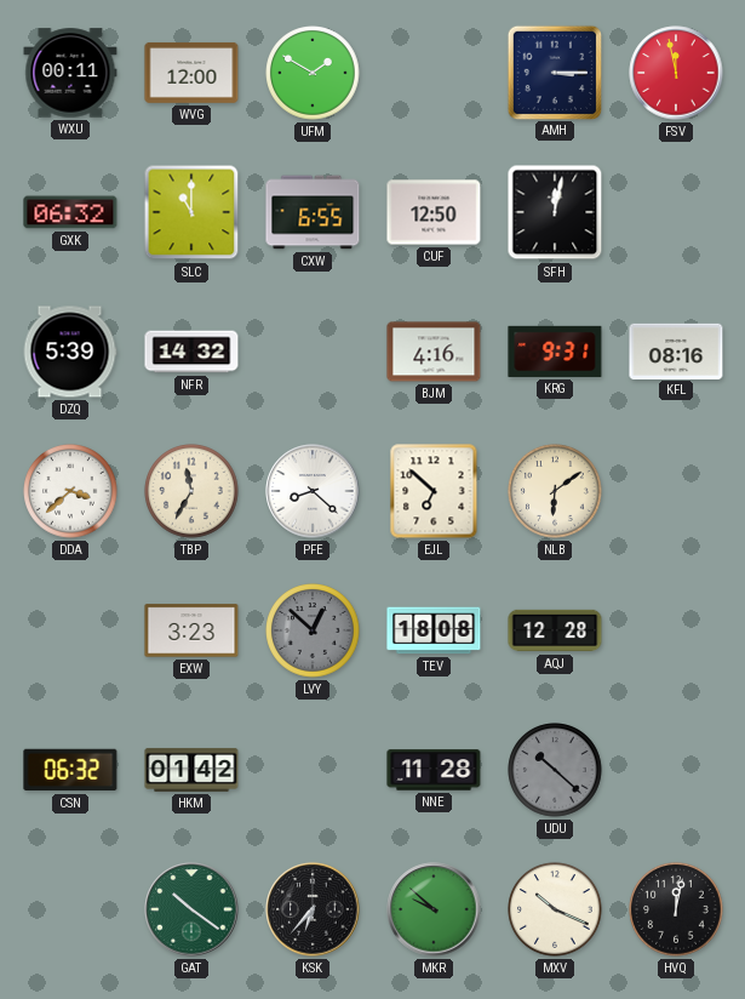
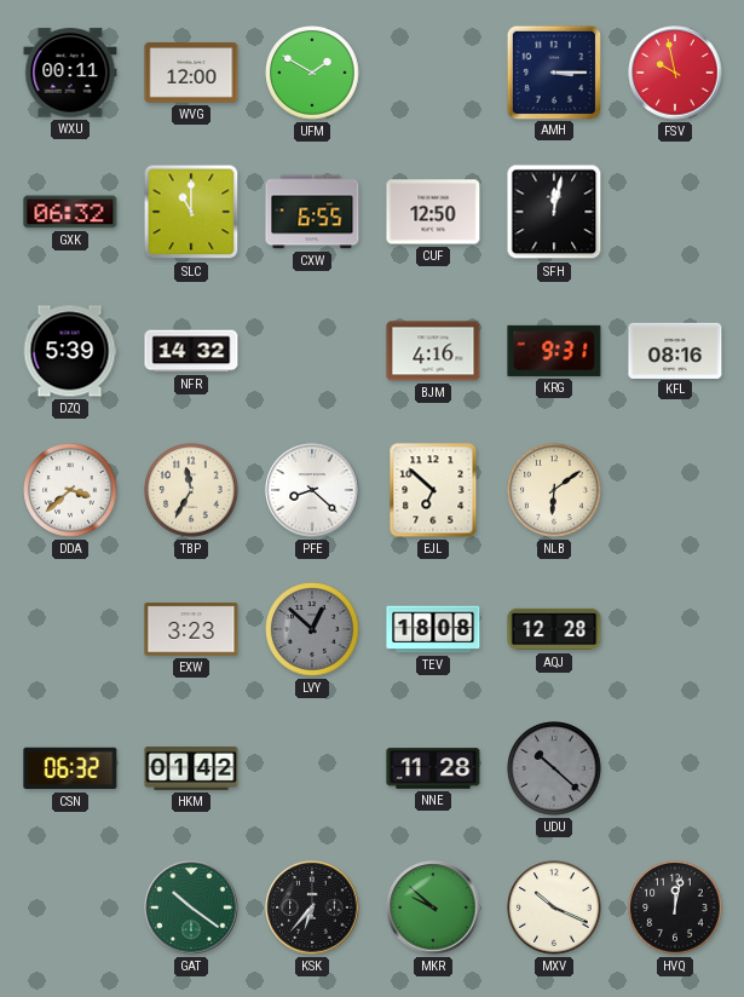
FSV: 11:58 -> 9:58
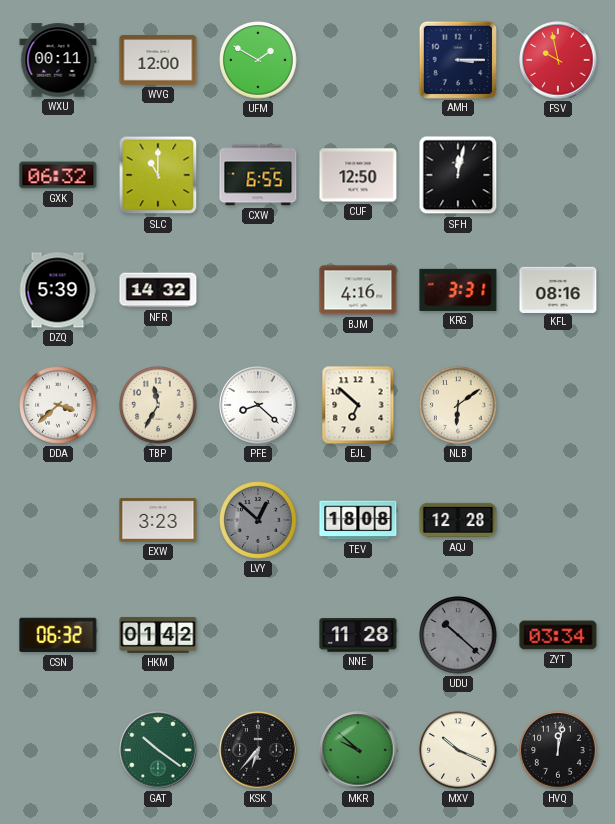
KRG: 9:31 -> 3:31
ZYT: none -> 03:34
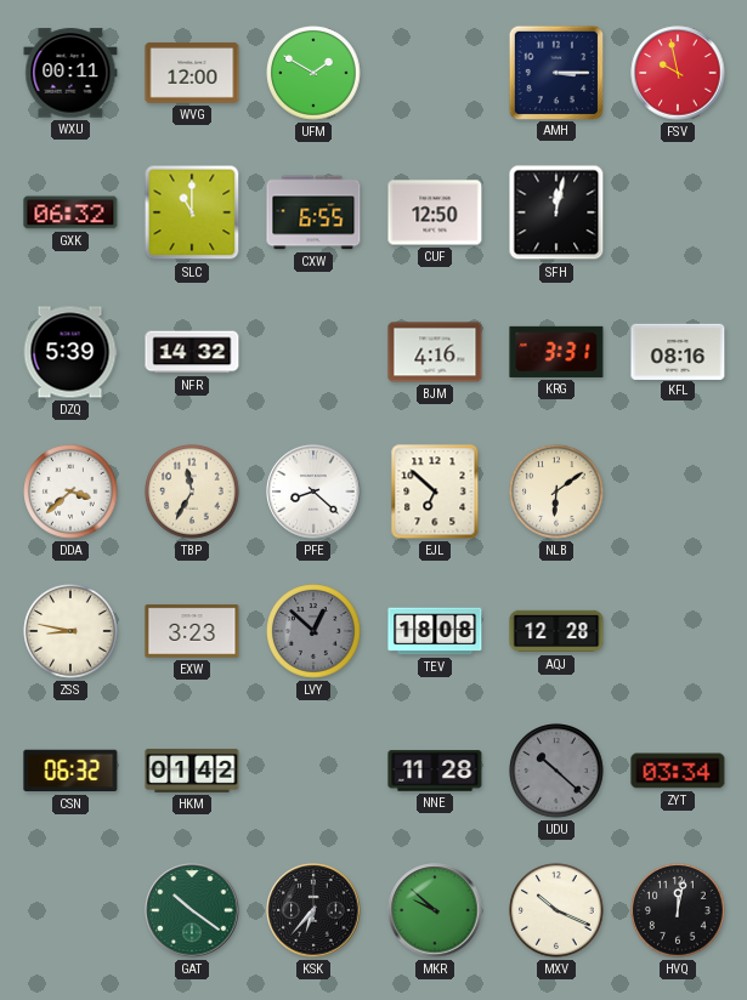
ZSS: none -> 8:47
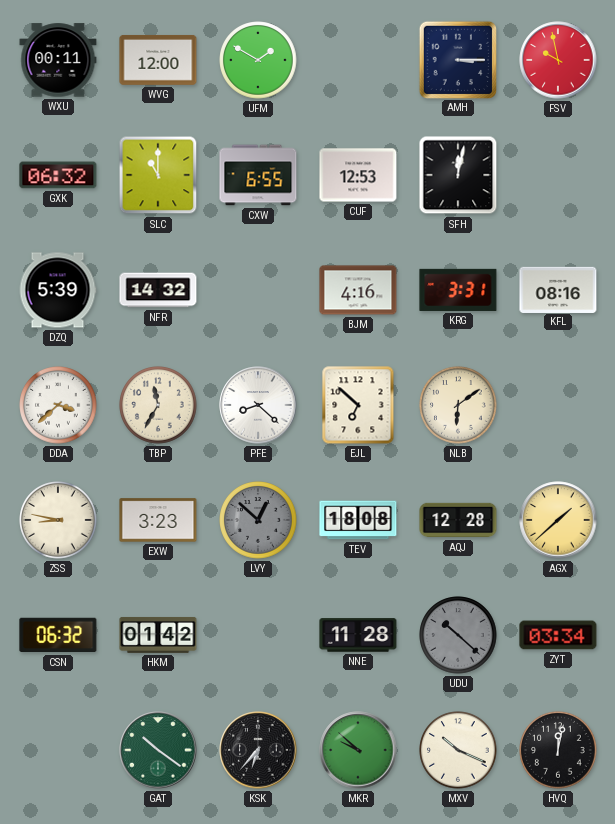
CUF: 12:50 -> 12:53
AGX: none -> 1:38
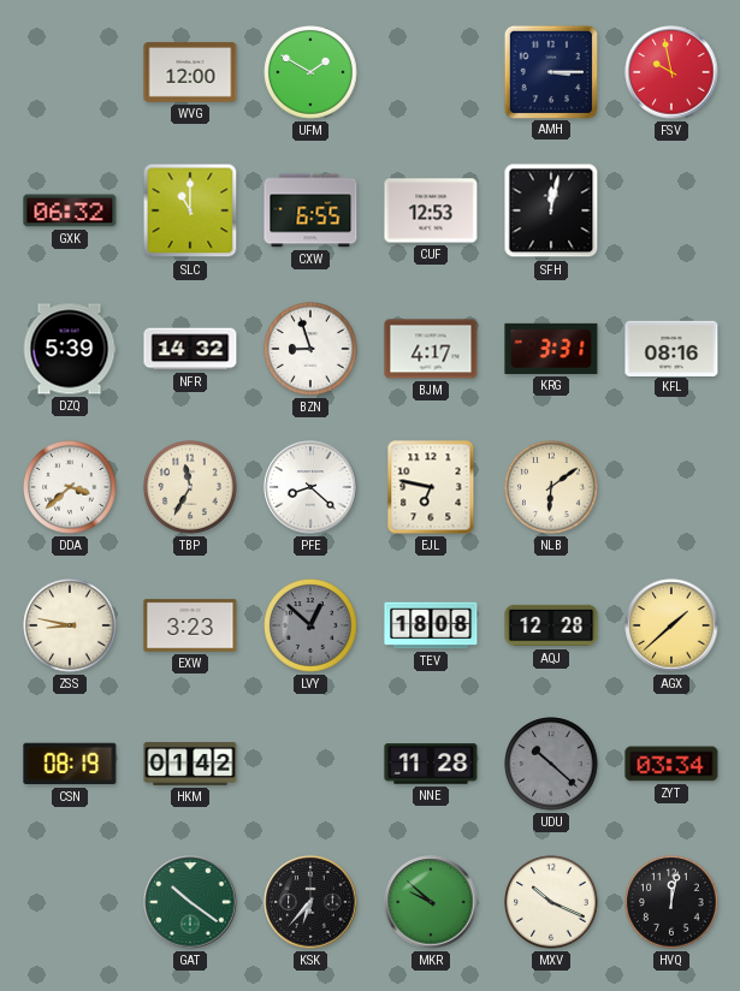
WXU: 00:11 -> none
BZN: none -> 8:57
BJM: 4:16 -> 4:17
EJL: 6:52 -> 6:47
CSN: 06:32 -> 08:19
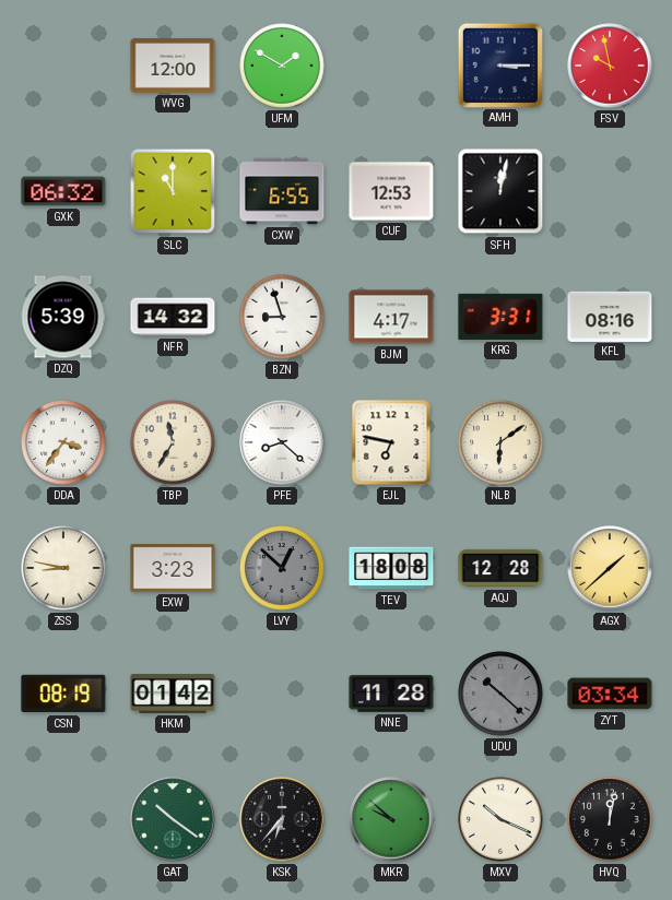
DDA: 3:38 -> 3:36
